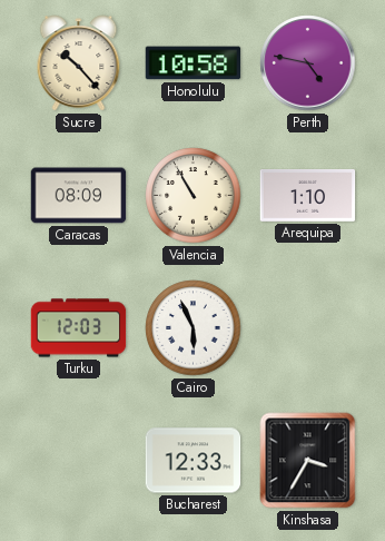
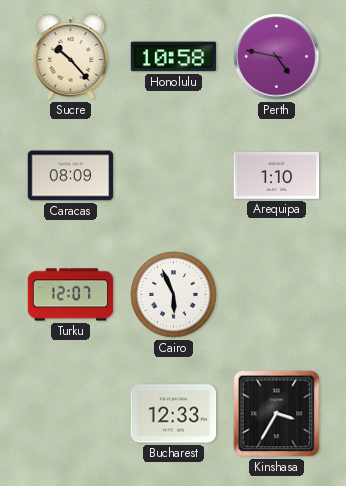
Valencia: 10:55 -> none
Turku: 12:03 -> 12:07
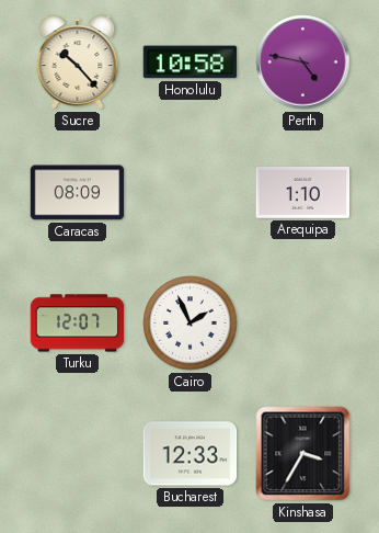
Cairo: 5:56 -> 1:56
